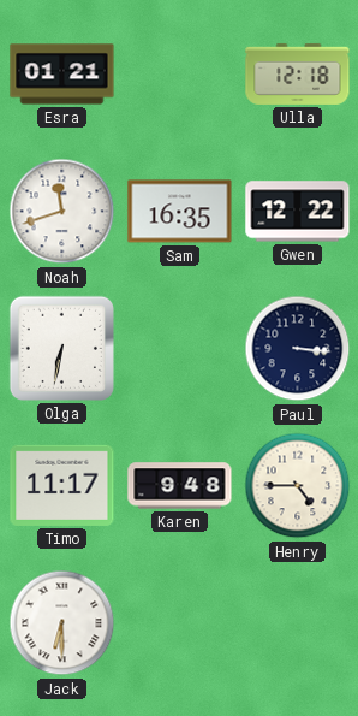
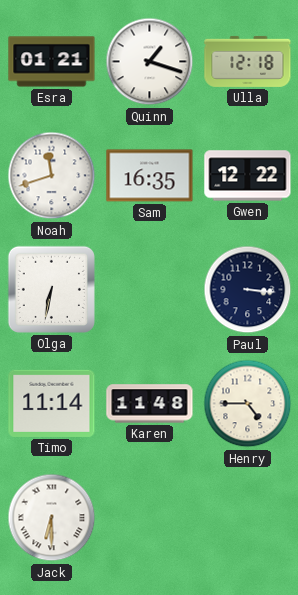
Quinn: none -> 1:18
Timo: 11:17 -> 11:14
Karen: 9:48 -> 11:48
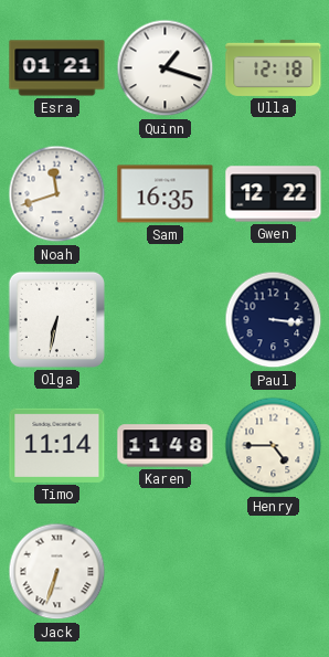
Jack: 6:30 -> 6:33
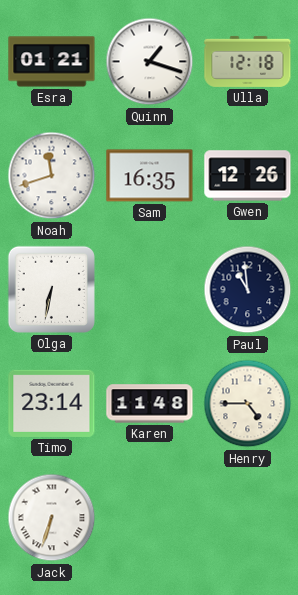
Gwen: 12:22 -> 12:26
Paul: 3:16 -> 10:59
Timo: 11:14 -> 23:14
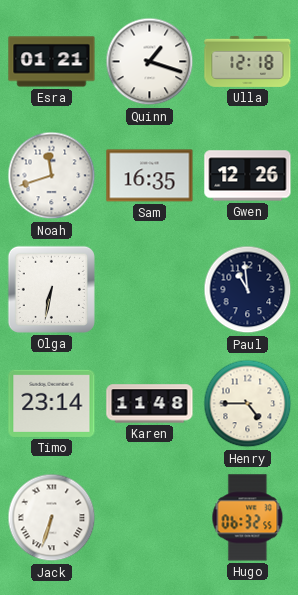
Hugo: none -> 06:32
